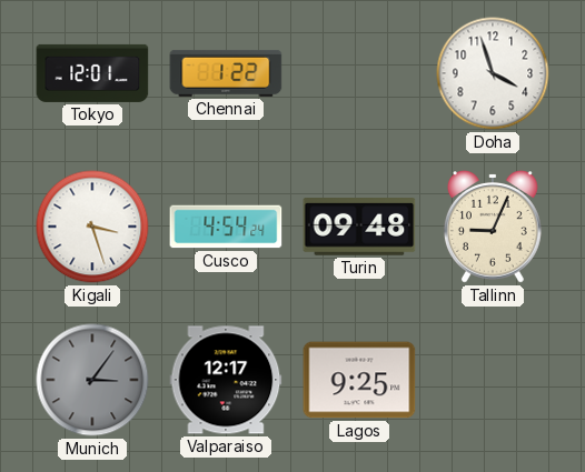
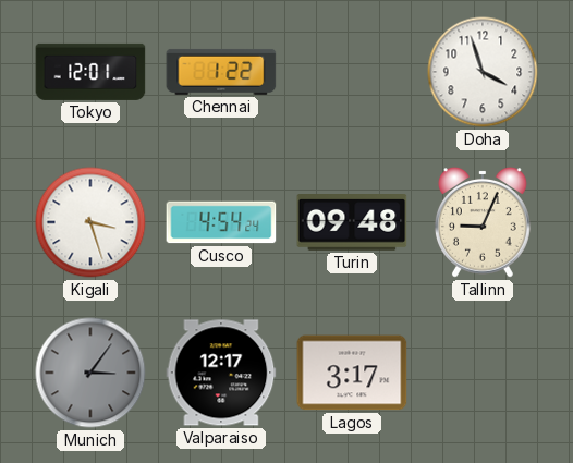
Lagos: 9:25 -> 3:17
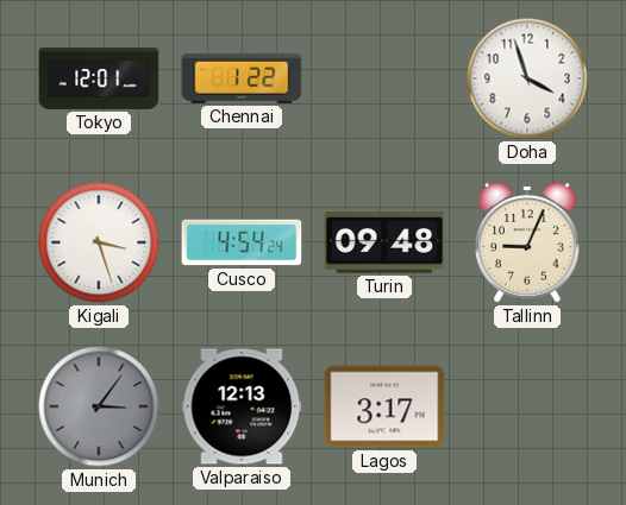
Valparaiso: 12:17 -> 12:13
